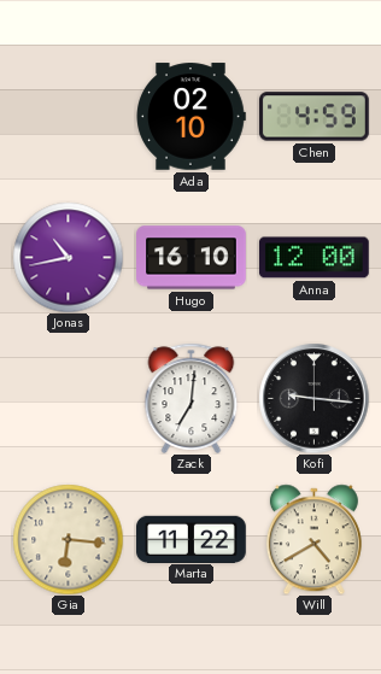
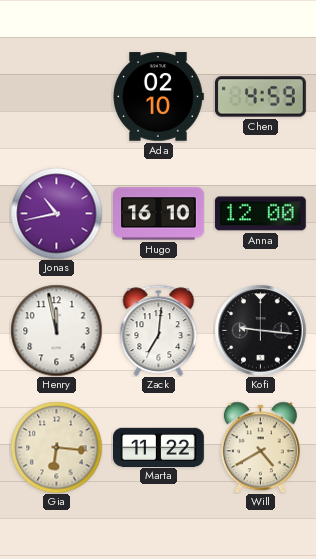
Henry: none -> 11:58
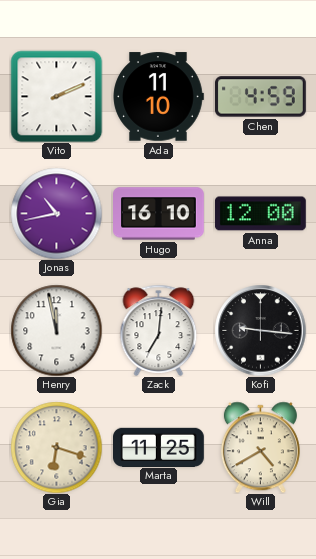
Vito: none -> 2:11
Ada: 02:10 -> 11:10
Gia: 6:16 -> 6:18
Marta: 11:22 -> 11:25
